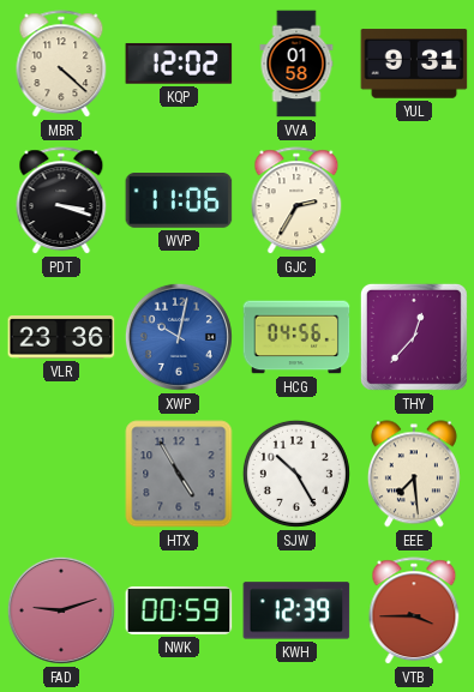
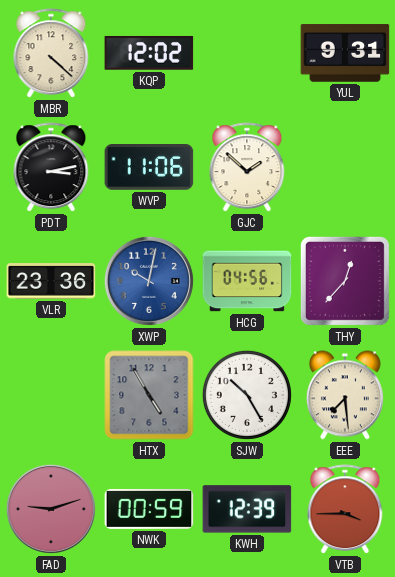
VVA: 01:58 -> none
PDT: 3:18 -> 3:13
GJC: 2:35 -> 1:52
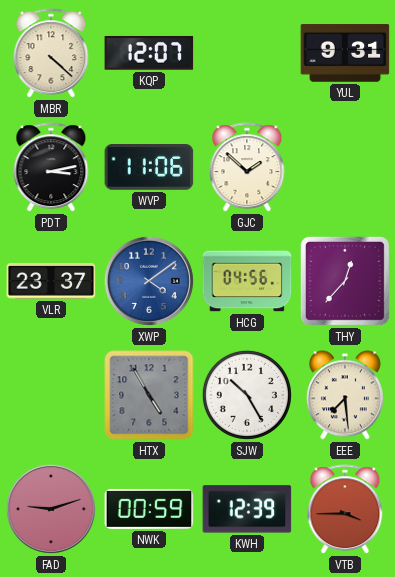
KQP: 12:02 -> 12:07
VLR: 23:36 -> 23:37
XWP: 10:02 -> 4:09
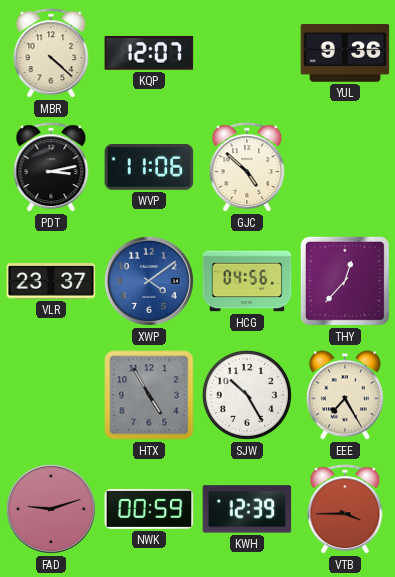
YUL: 9:31 -> 9:36
GJC: 1:52 -> 4:52
EEE: 7:29 -> 7:25
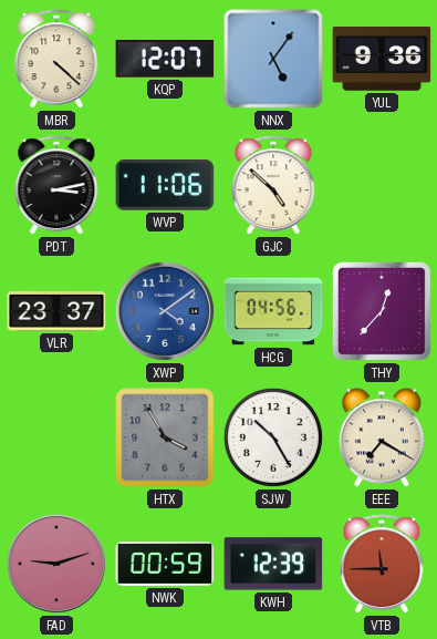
NNX: none -> 5:06
HTX: 4:55 -> 3:55
EEE: 7:25 -> 7:20
VTB: 3:45 -> 11:45
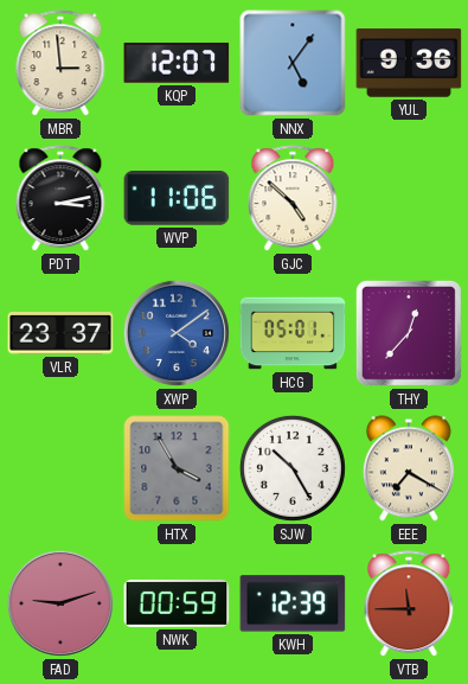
MBR: 4:22 -> 2:59
HCG: 04:56 -> 05:01
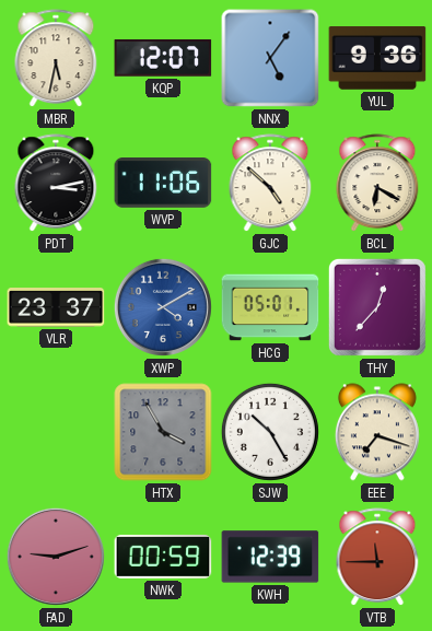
MBR: 2:59 -> 5:32
BCL: none -> 6:20
XWP: 4:09 -> 4:10
EEE: 7:20 -> 7:18
